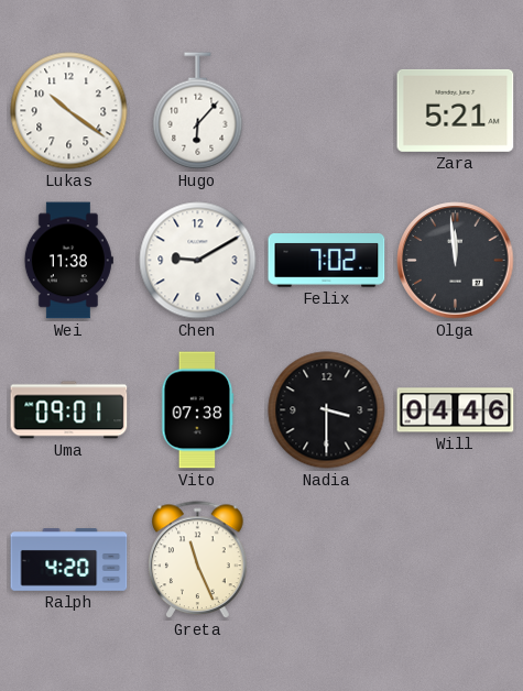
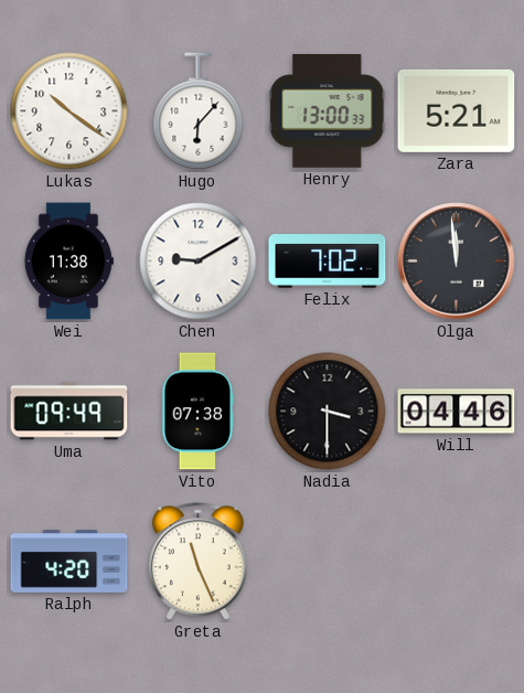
Henry: none -> 13:00
Uma: 09:01 -> 09:49
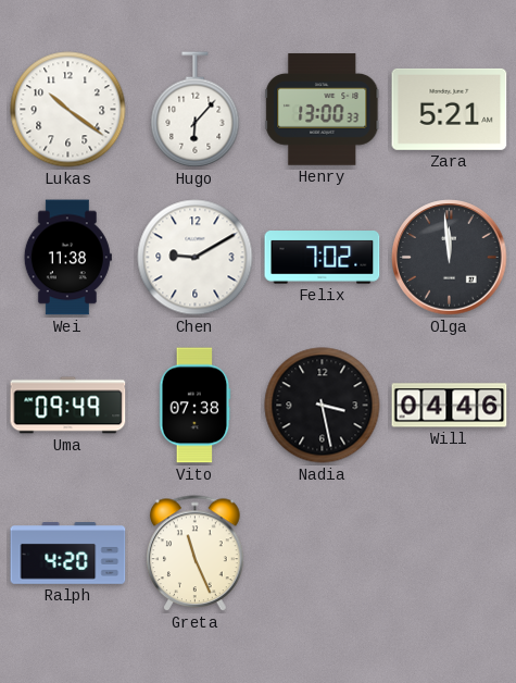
Nadia: 3:30 -> 3:28
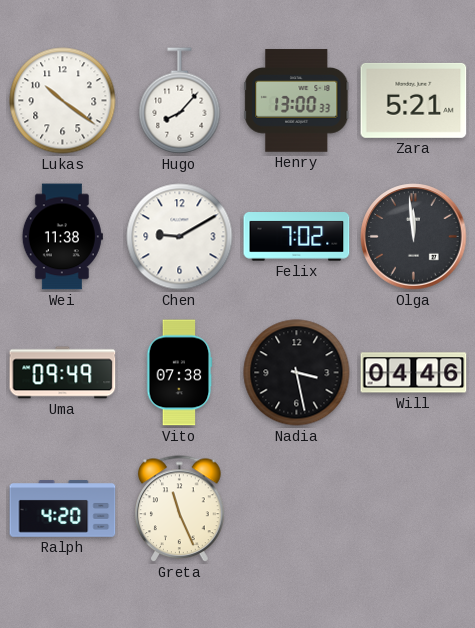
Hugo: 6:07 -> 8:07
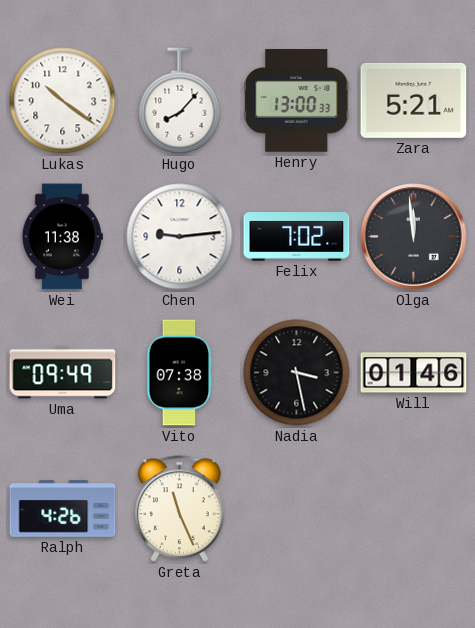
Chen: 9:10 -> 9:14
Will: 04:46 -> 01:46
Ralph: 4:20 -> 4:26
